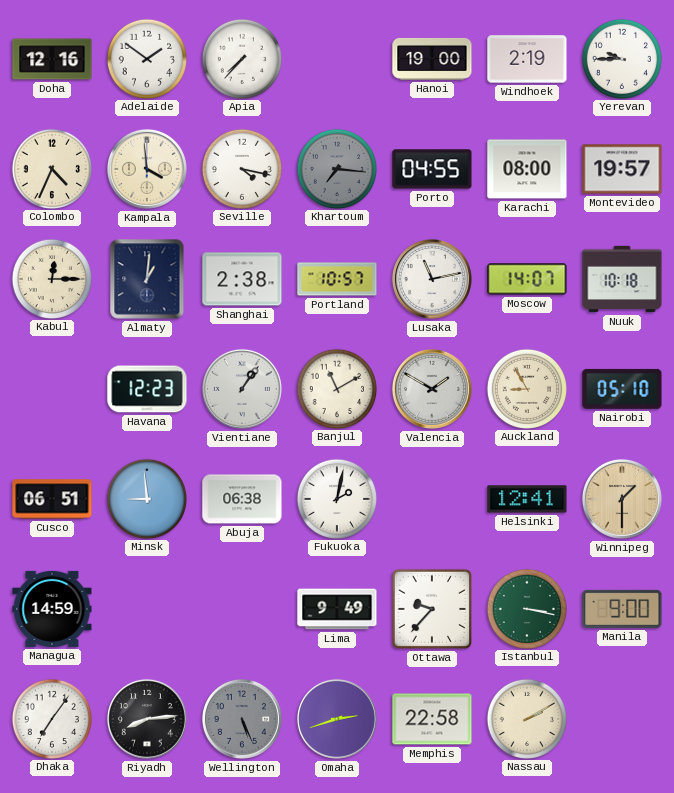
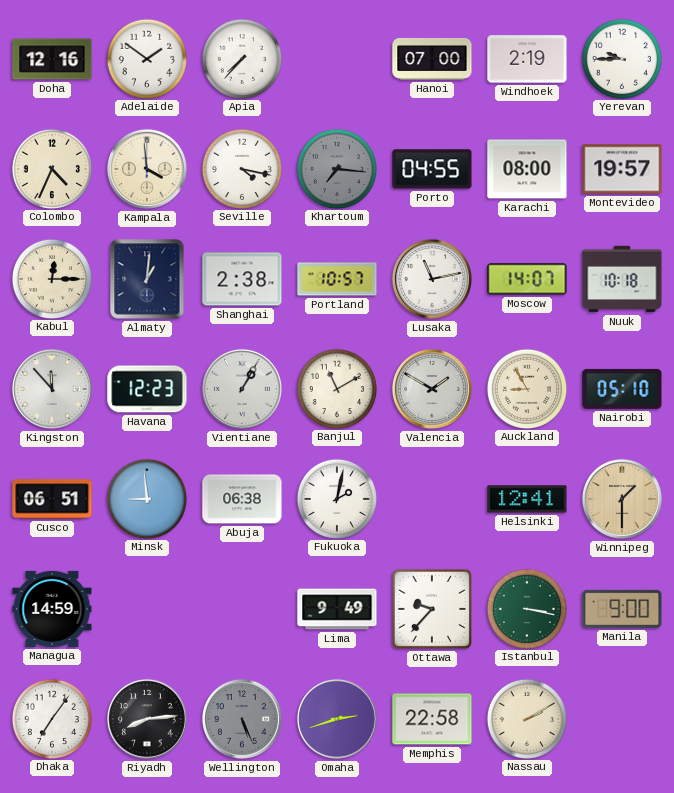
Hanoi: 19:00 -> 07:00
Kingston: none -> 11:53
Vientiane: 1:06 -> 1:05
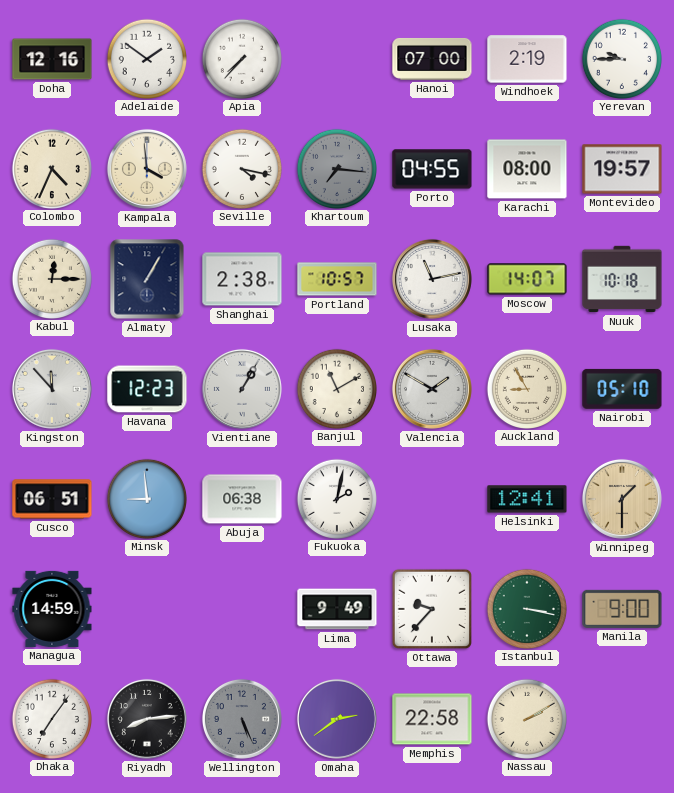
Almaty: 1:01 -> 1:05
Omaha: 2:42 -> 2:39
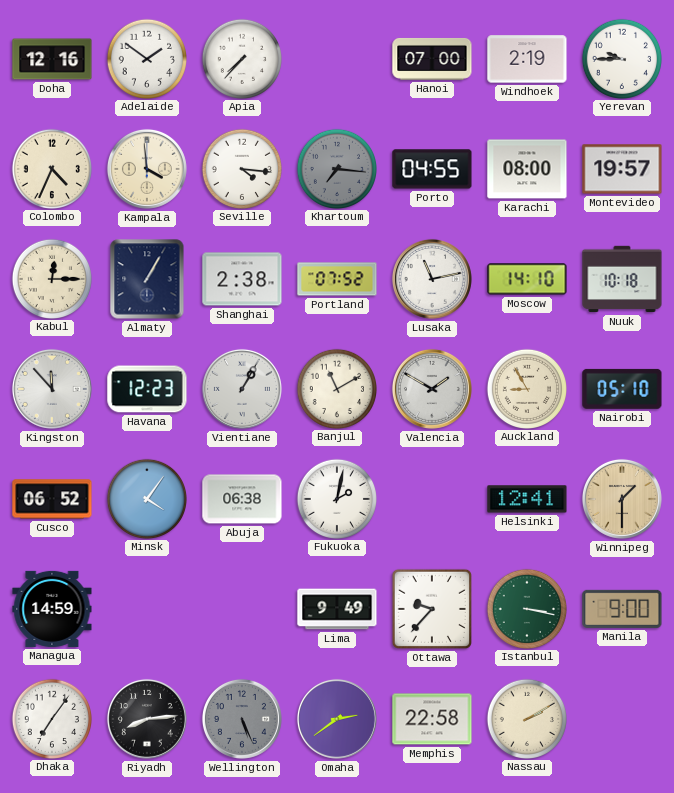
Seville: 4:17 -> 4:16
Portland: 10:57 -> 07:52
Moscow: 14:07 -> 14:10
Cusco: 06:51 -> 06:52
Minsk: 8:59 -> 4:06
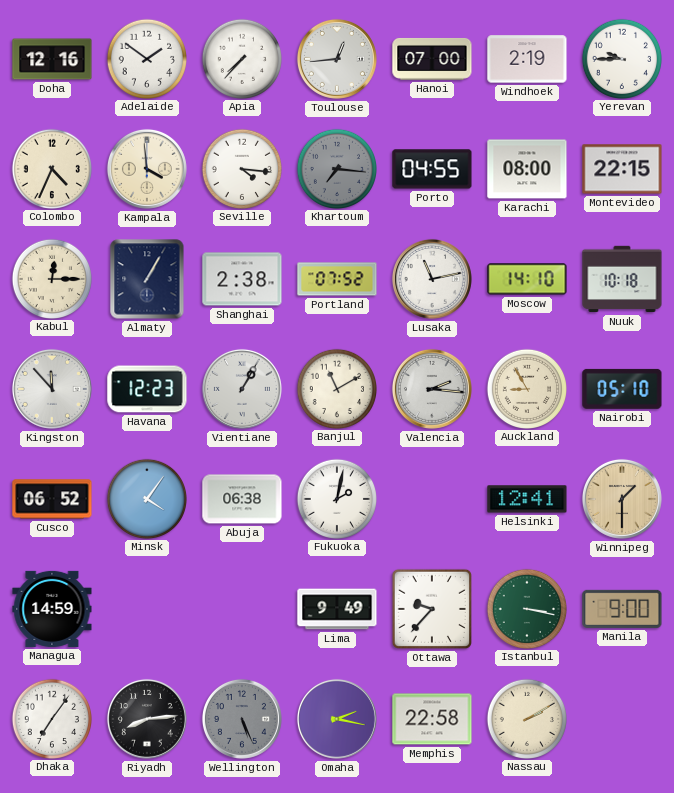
Toulouse: none -> 12:44
Montevideo: 19:57 -> 22:15
Valencia: 1:50 -> 2:16
Omaha: 2:39 -> 2:17
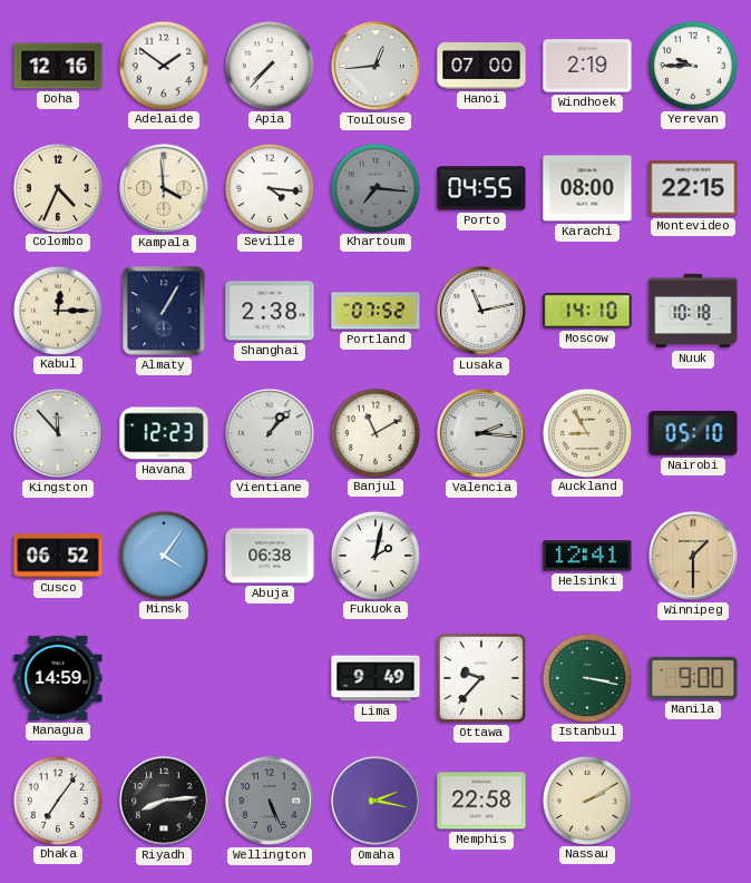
Vientiane: 1:05 -> 1:07
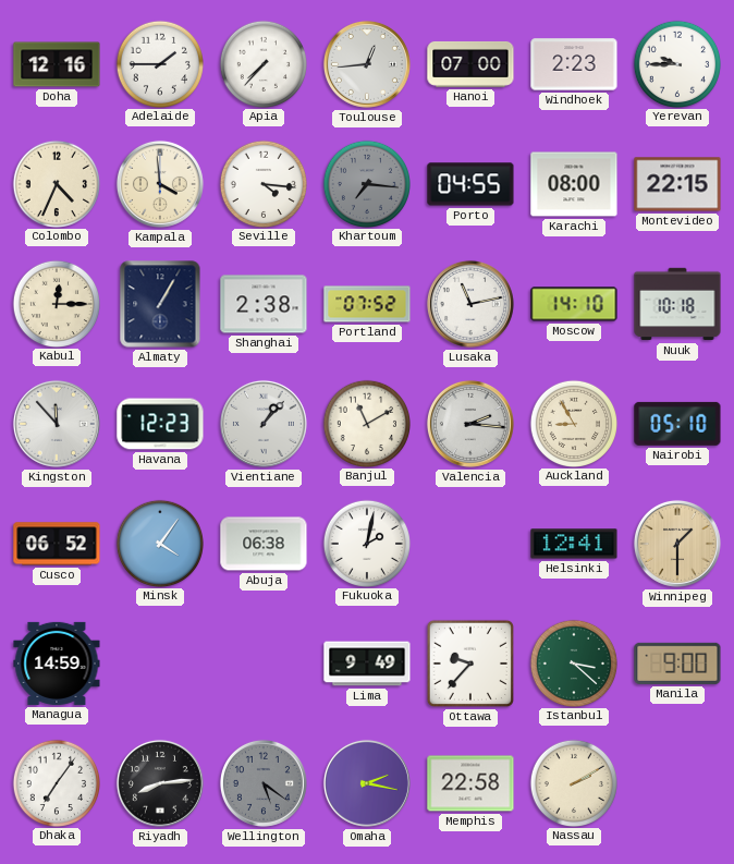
Adelaide: 1:51 -> 1:45
Windhoek: 2:19 -> 2:23
Istanbul: 3:17 -> 3:22
Wellington: 5:26 -> 5:21
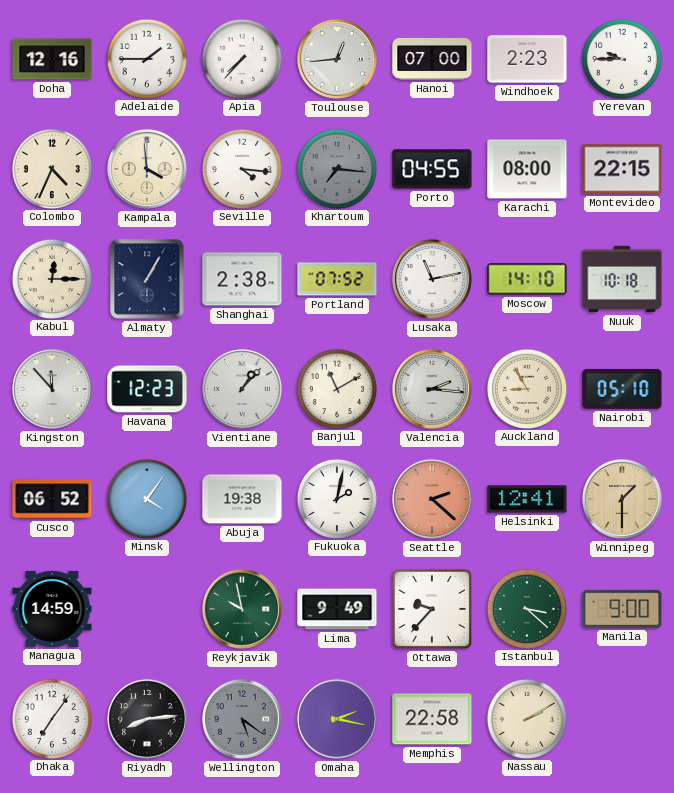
Abuja: 06:38 -> 19:38
Seattle: none -> 2:22
Reykjavik: none -> 9:58
